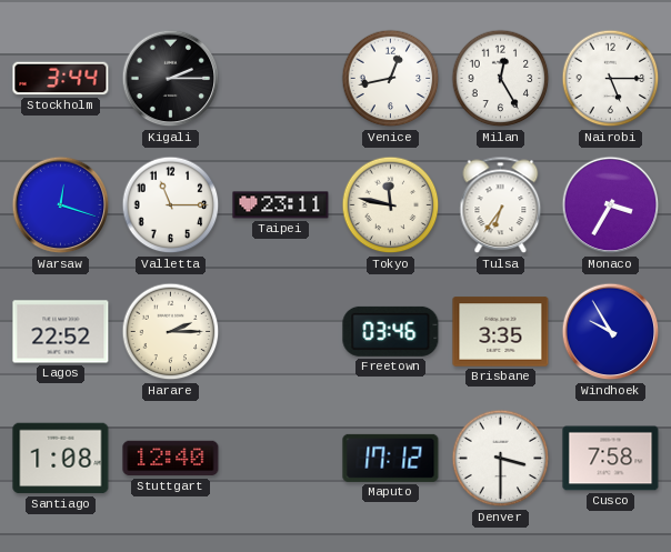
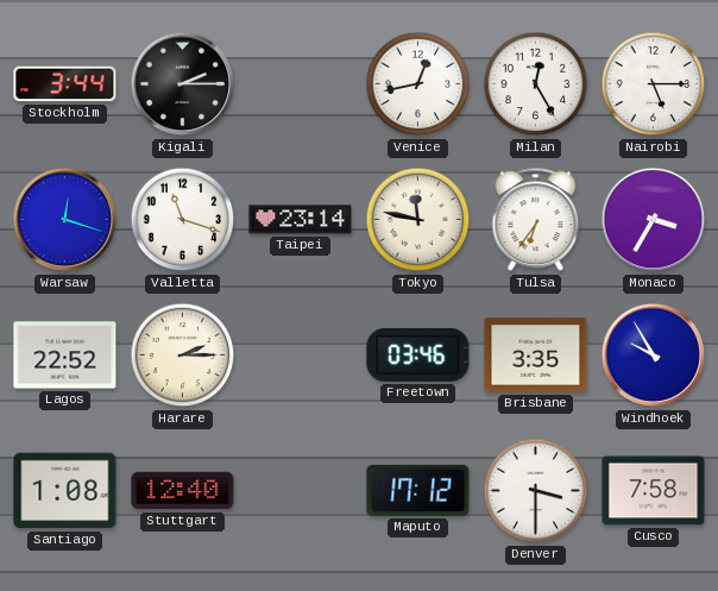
Valletta: 11:15 -> 11:18
Taipei: 23:11 -> 23:14
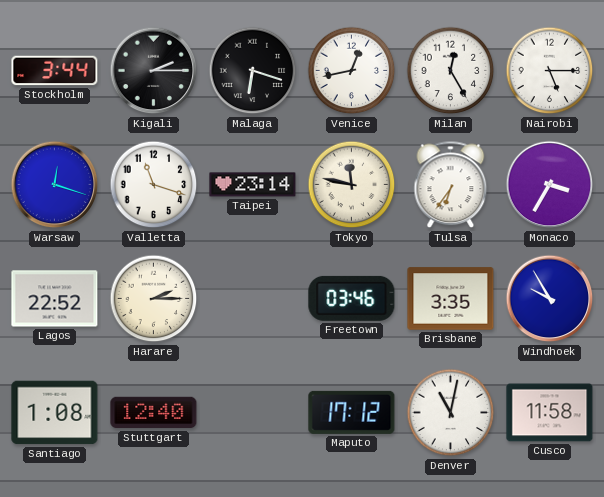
Malaga: none -> 6:18
Denver: 3:30 -> 11:02
Cusco: 7:58 -> 11:58
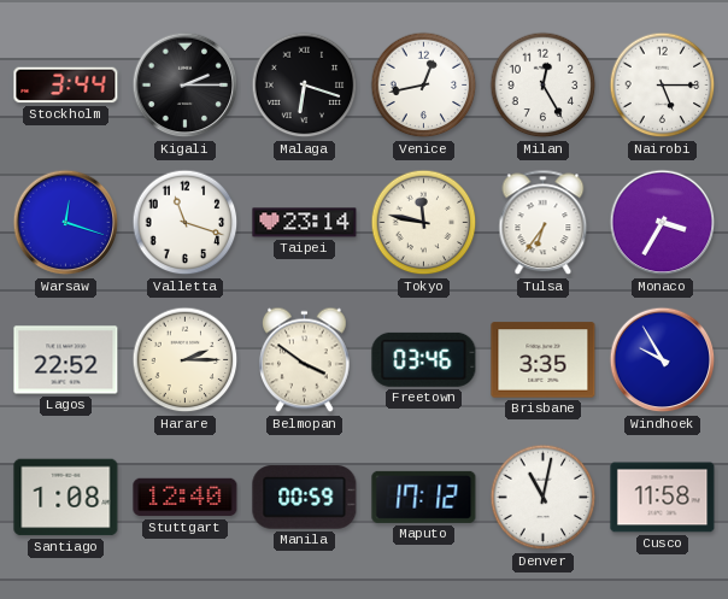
Belmopan: none -> 3:51
Manila: none -> 00:59
